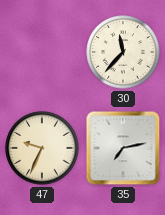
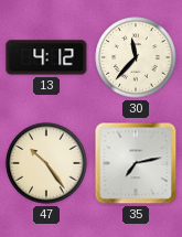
13: none -> 4:12
47: 9:34 -> 10:24
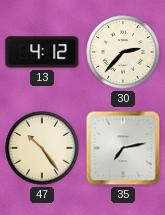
30: 11:37 -> 2:37
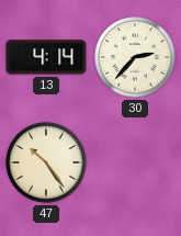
13: 4:12 -> 4:14
35: 7:13 -> none
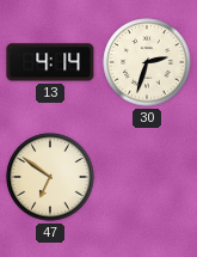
30: 2:37 -> 2:33
47: 10:24 -> 6:51
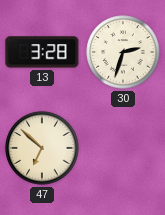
13: 4:14 -> 3:28
47: 6:51 -> 6:52
